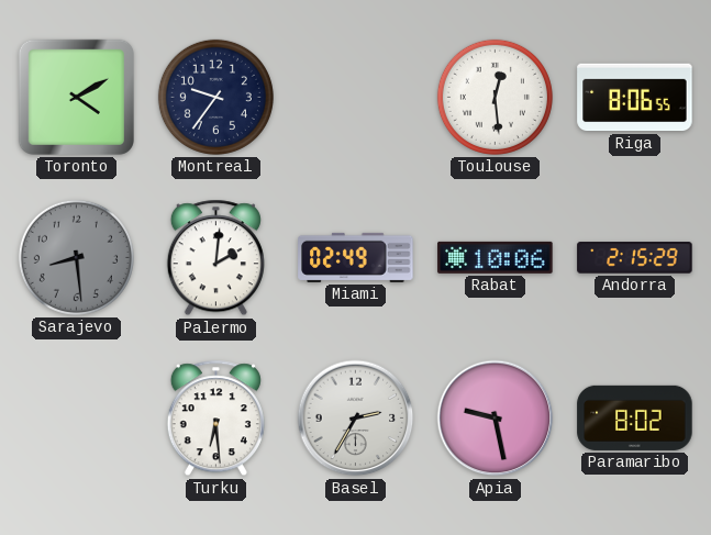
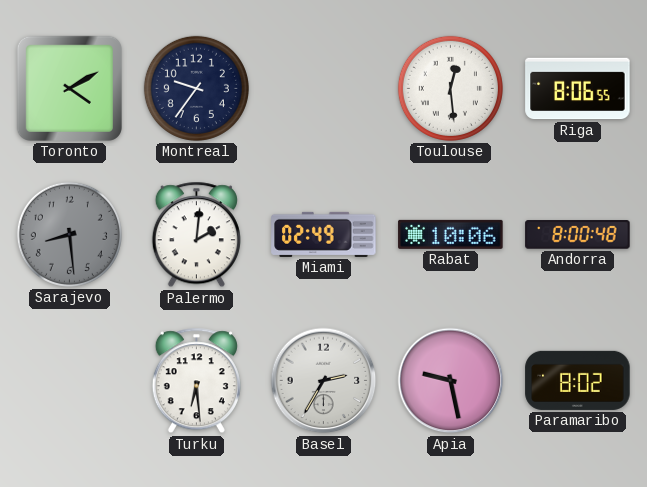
Andorra: 2:15 -> 8:00
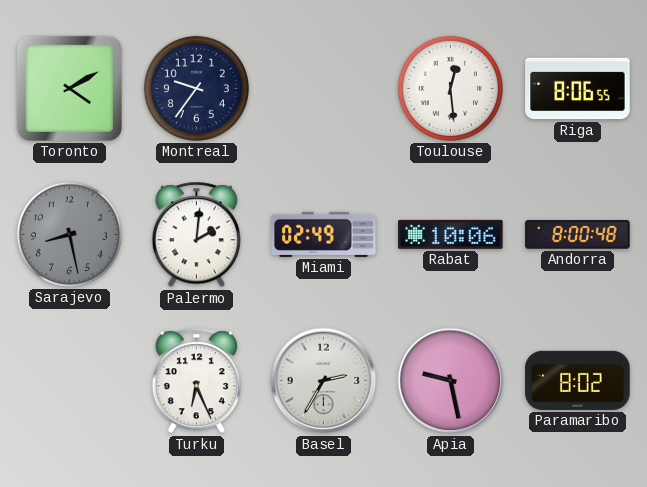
Sarajevo: 8:29 -> 8:28
Turku: 6:29 -> 6:26
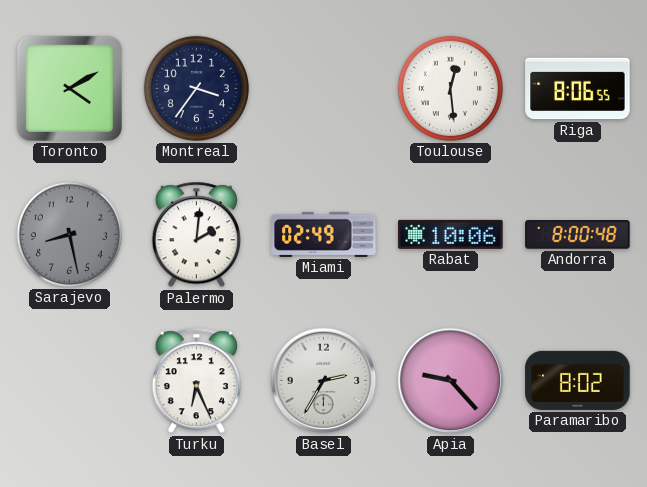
Montreal: 9:36 -> 3:36
Apia: 9:28 -> 9:23
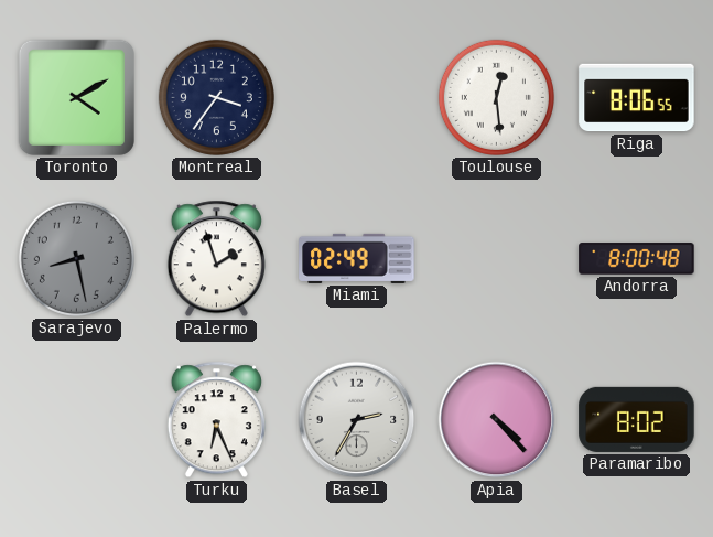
Palermo: 2:01 -> 1:57
Rabat: 10:06 -> none
Apia: 9:23 -> 4:23
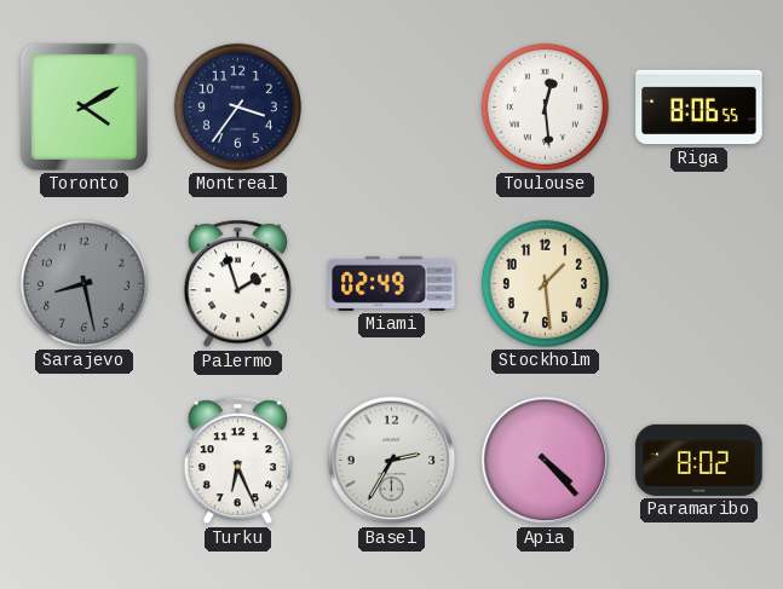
Stockholm: none -> 1:29
Andorra: 8:00 -> none
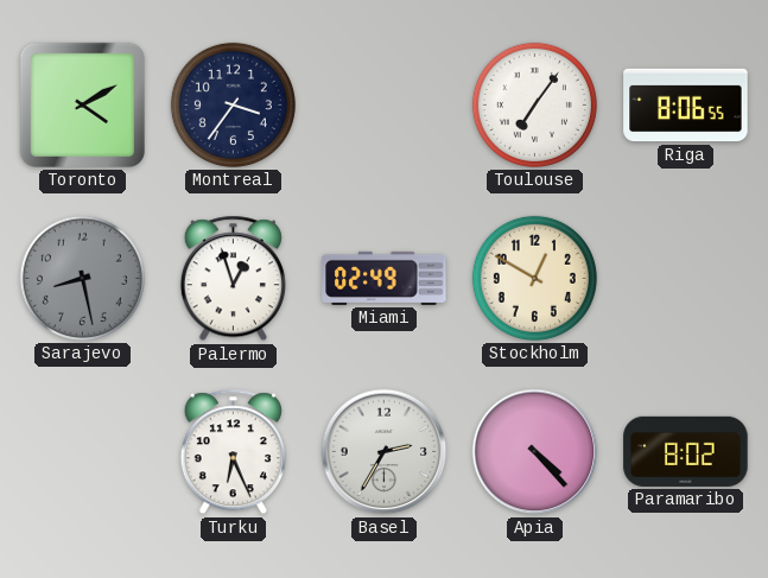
Toulouse: 12:29 -> 7:06
Palermo: 1:57 -> 12:57
Stockholm: 1:29 -> 12:50
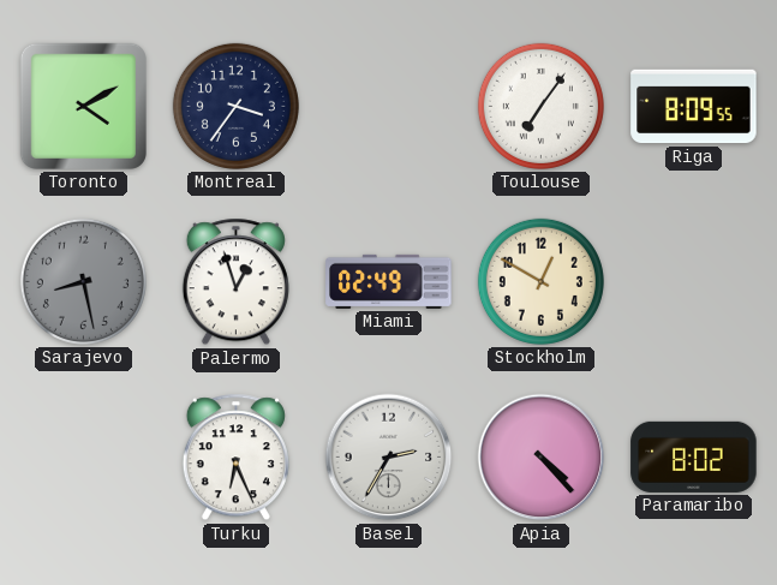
Riga: 8:06 -> 8:09
